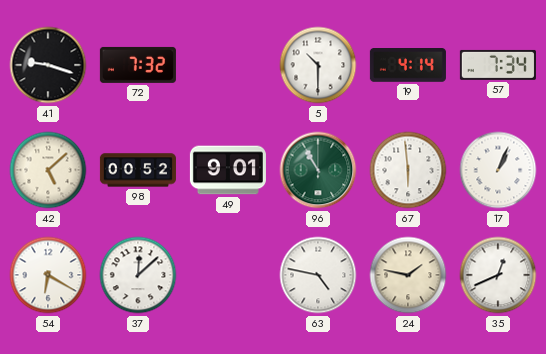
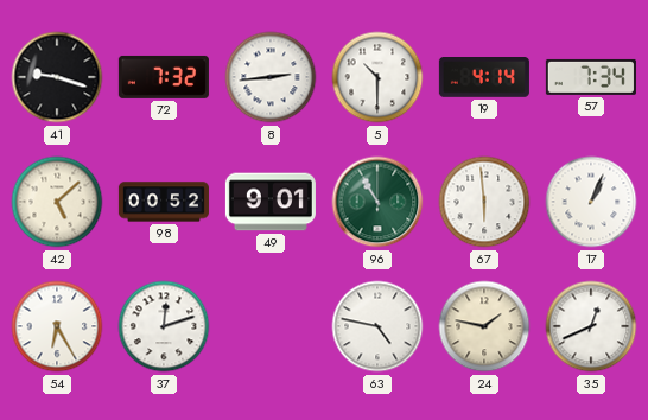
8: none -> 2:44
54: 6:20 -> 6:25
37: 12:08 -> 12:12
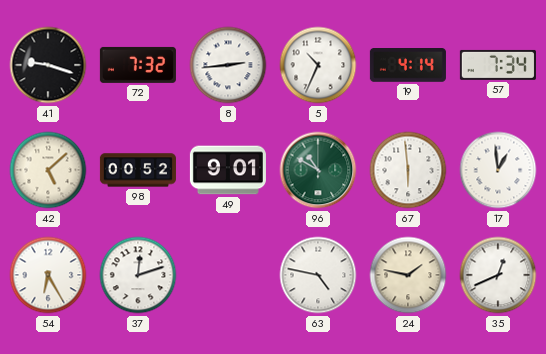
5: 10:30 -> 10:34
96: 10:55 -> 10:50
17: 1:04 -> 12:59
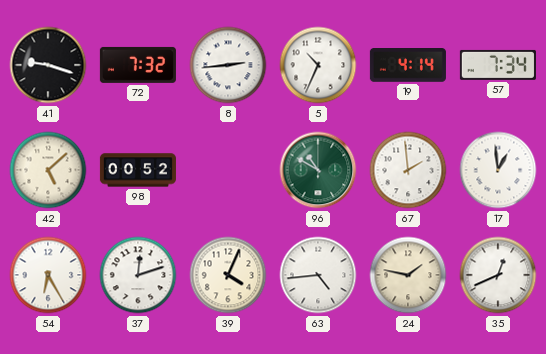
49: 9:01 -> none
67: 5:59 -> 1:59
39: none -> 4:04
63: 4:47 -> 4:44
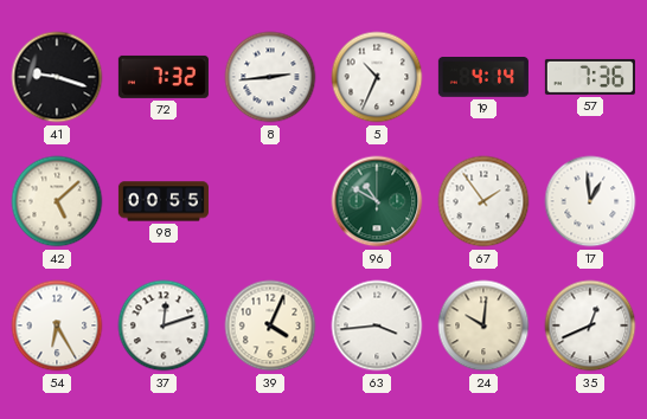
57: 7:34 -> 7:36
98: 00:52 -> 00:55
67: 1:59 -> 1:54
63: 4:44 -> 3:44
24: 1:47 -> 10:01
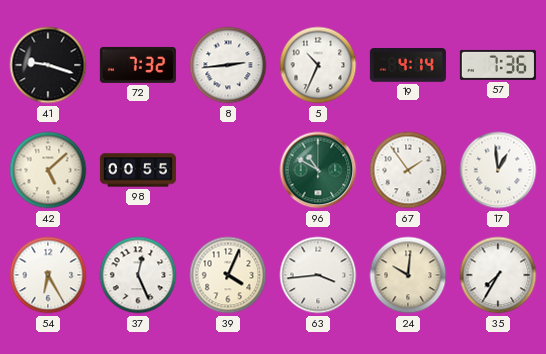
37: 12:12 -> 12:26
35: 12:41 -> 7:35
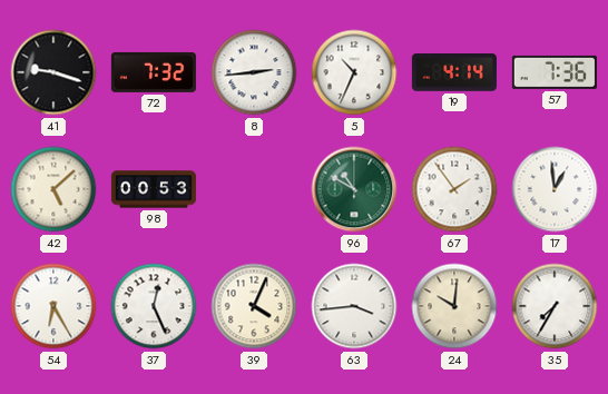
98: 00:55 -> 00:53
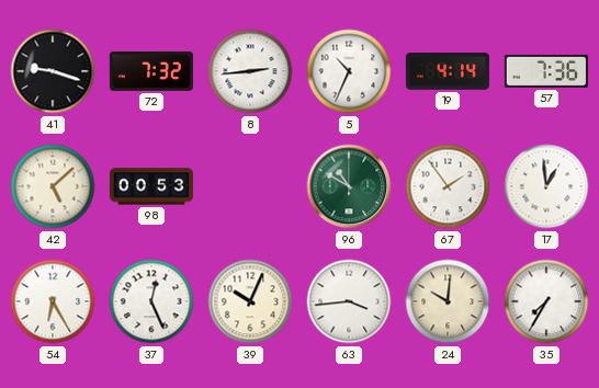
39: 4:04 -> 10:04
